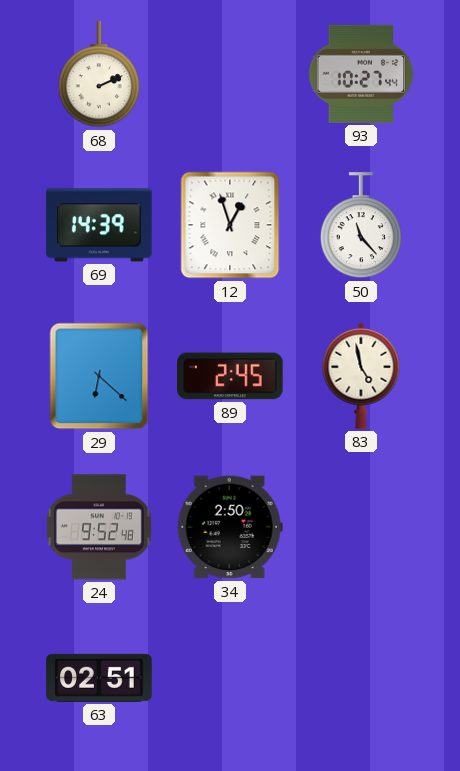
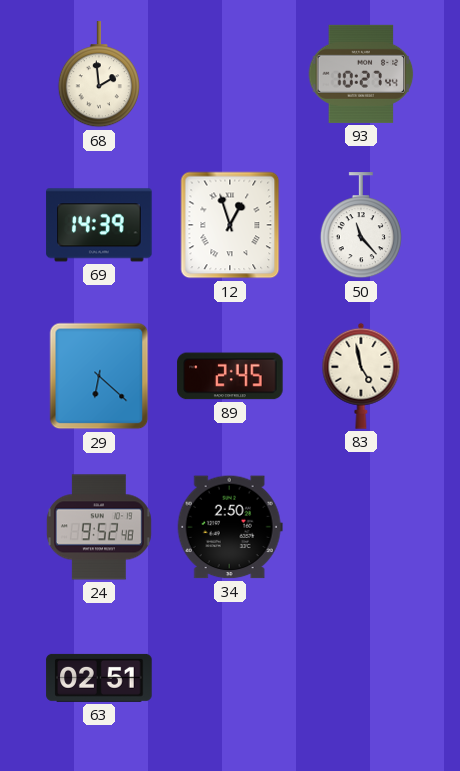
68: 2:11 -> 1:59
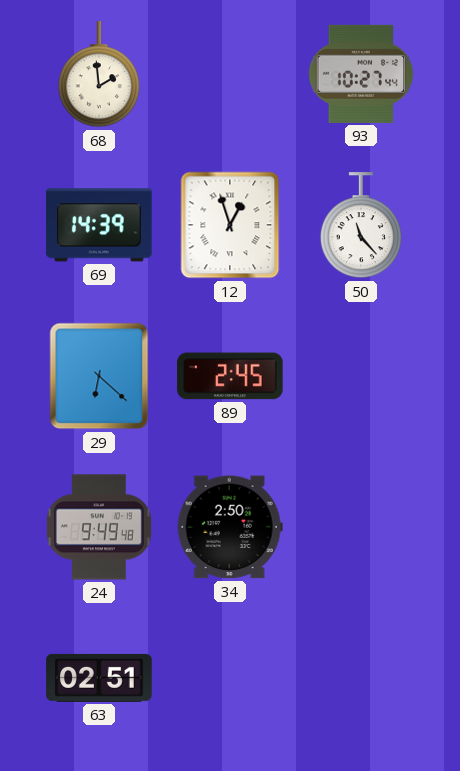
83: 4:58 -> none
24: 9:52 -> 9:49
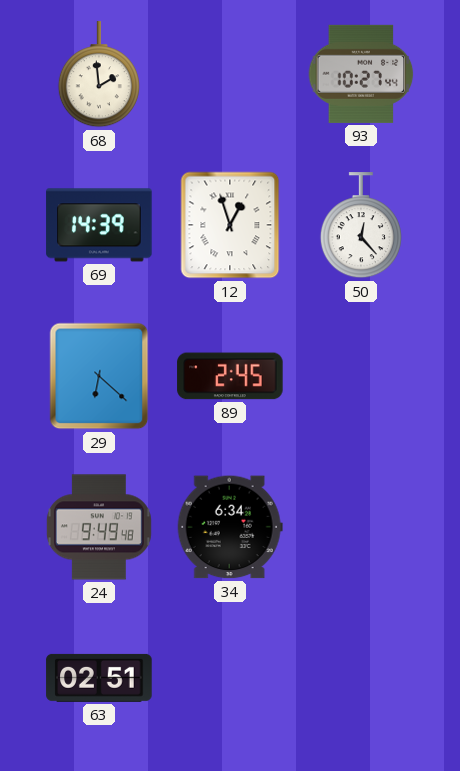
50: 11:23 -> 12:23
34: 2:50 -> 6:34
